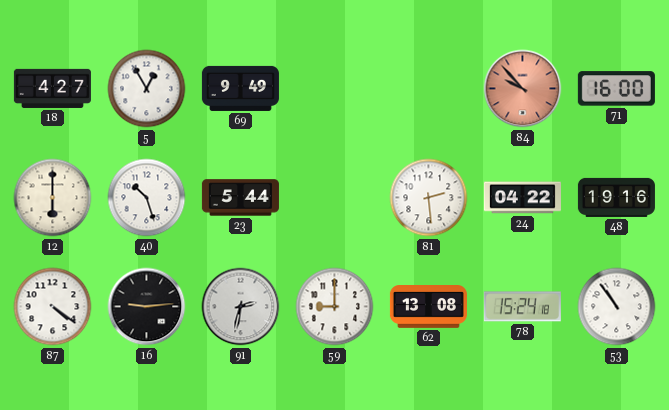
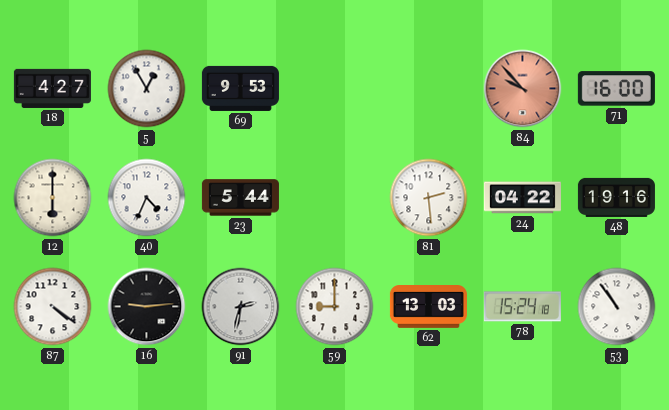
69: 9:49 -> 9:53
40: 10:27 -> 4:34
62: 13:08 -> 13:03
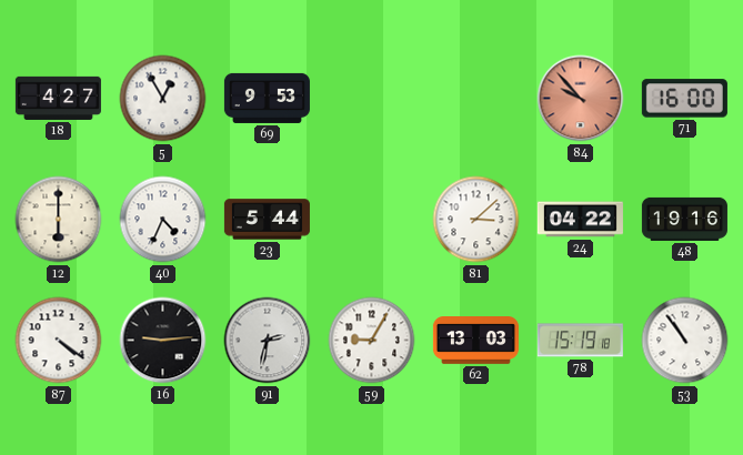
81: 2:29 -> 3:08
59: 9:00 -> 9:05
78: 15:24 -> 15:19
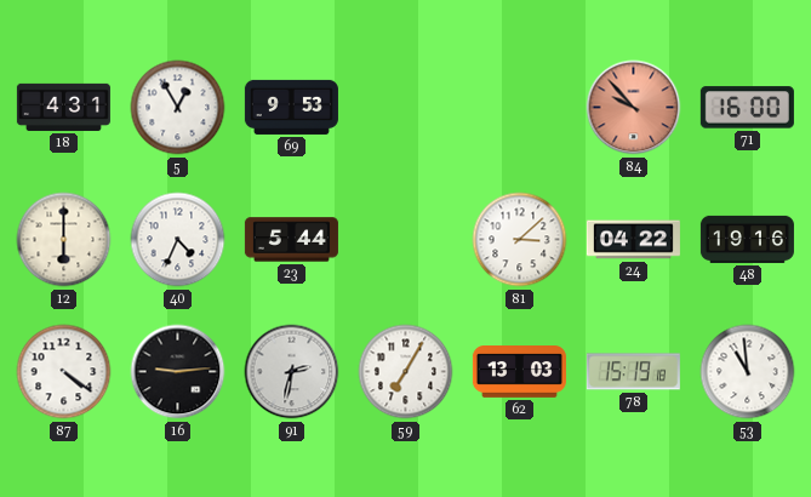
18: 4:27 -> 4:31
59: 9:05 -> 7:05
53: 10:54 -> 10:59
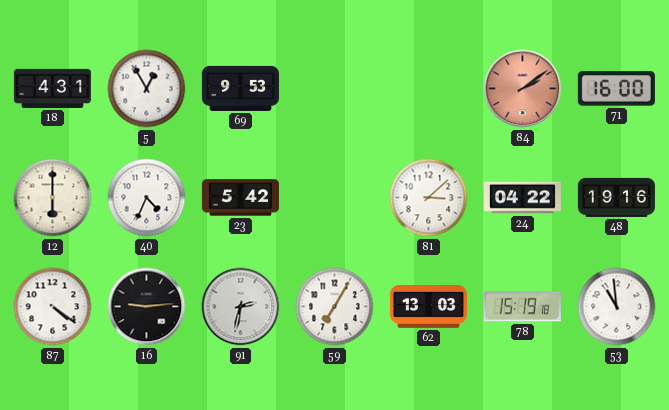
84: 9:53 -> 2:09
23: 5:44 -> 5:42
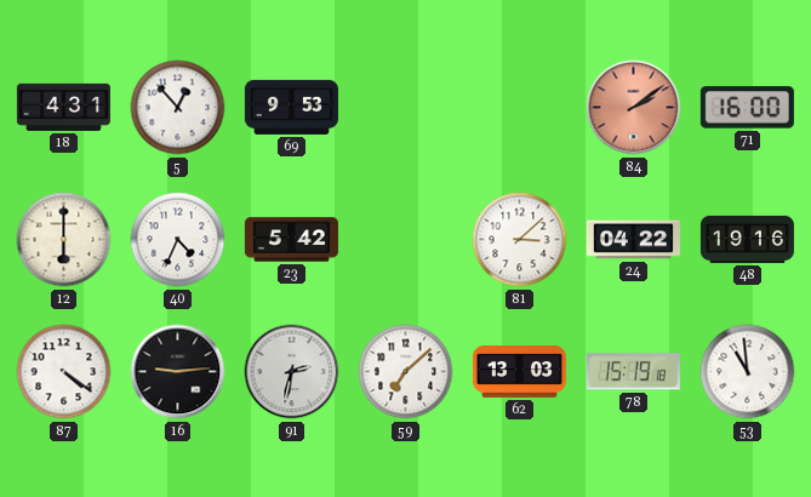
5: 12:55 -> 12:53
59: 7:05 -> 7:08
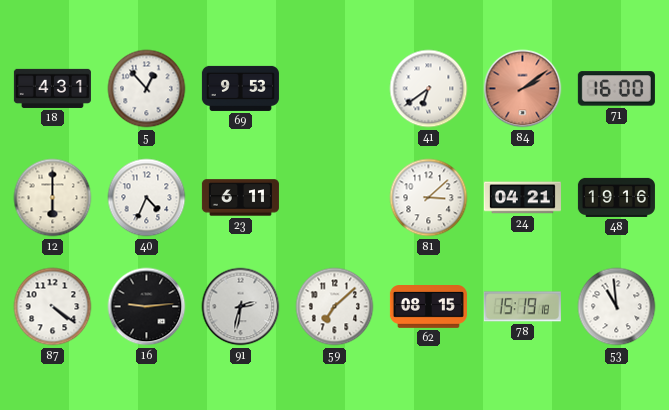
41: none -> 6:39
23: 5:42 -> 6:11
24: 04:22 -> 04:21
62: 13:03 -> 08:15
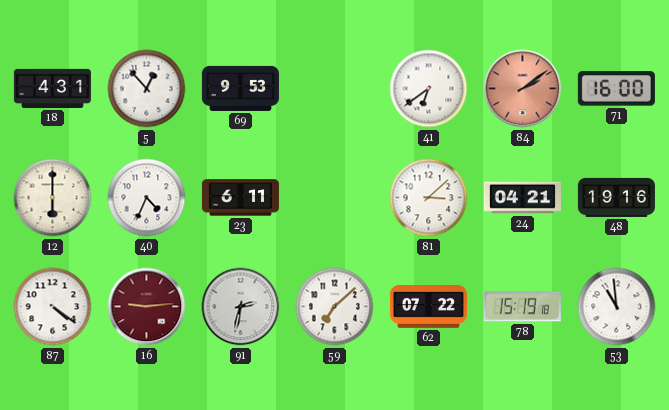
16 dial: black -> burgundy
62: 08:15 -> 07:22
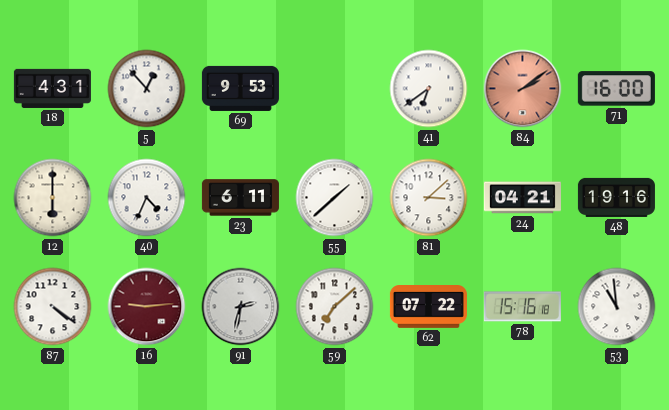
55: none -> 1:38
78: 15:19 -> 15:16
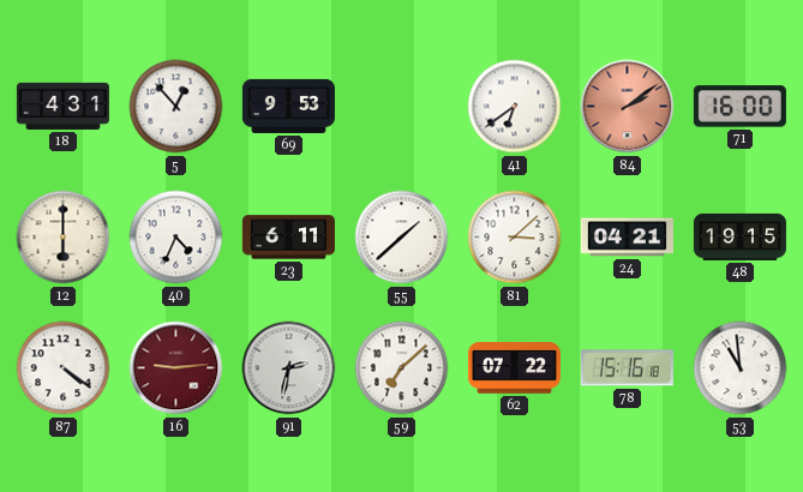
48: 19:16 -> 19:15
